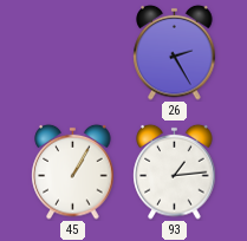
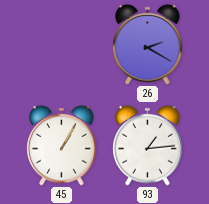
26: 2:25 -> 2:20
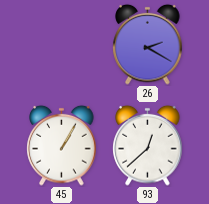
93: 1:14 -> 12:38
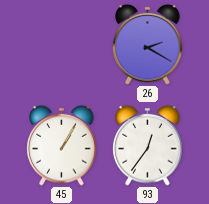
93: 12:38 -> 12:36
